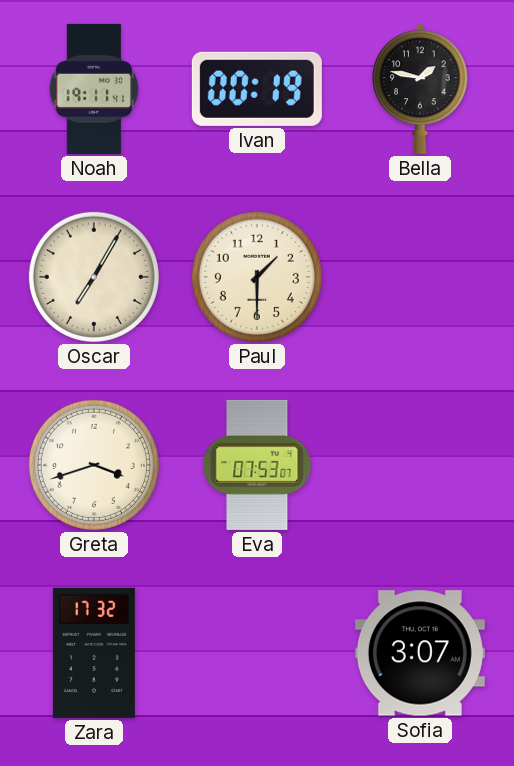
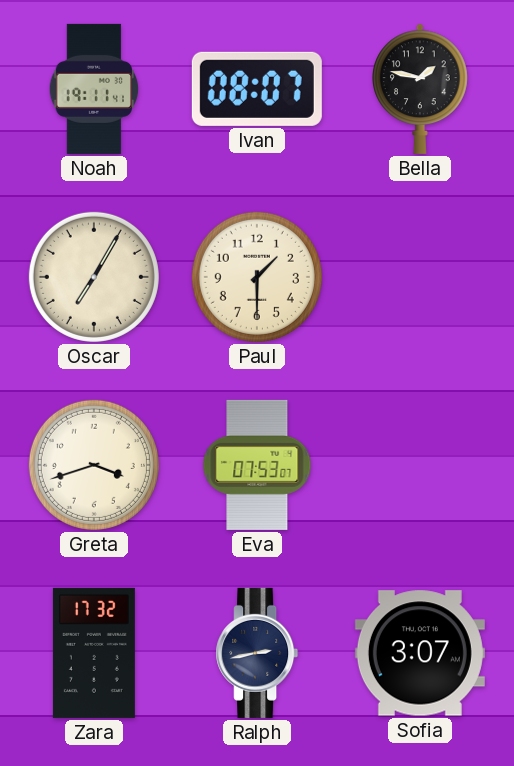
Ivan: 00:19 -> 08:07
Ralph: none -> 2:43
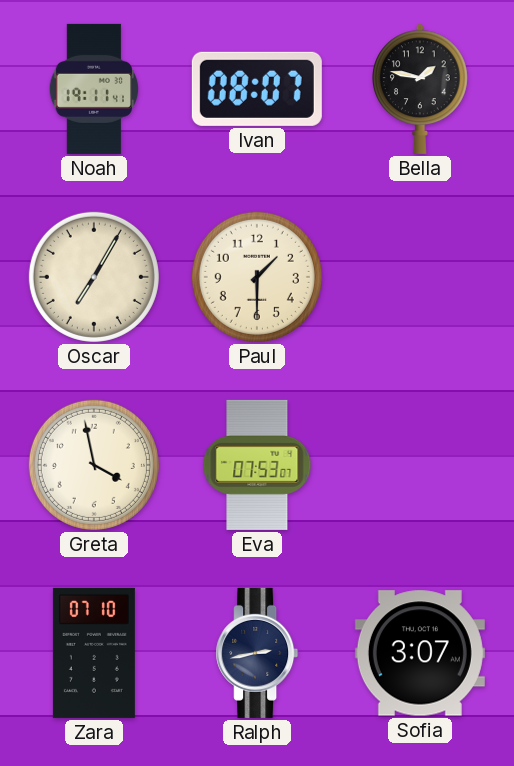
Greta: 3:42 -> 3:58
Zara: 17:32 -> 07:10
